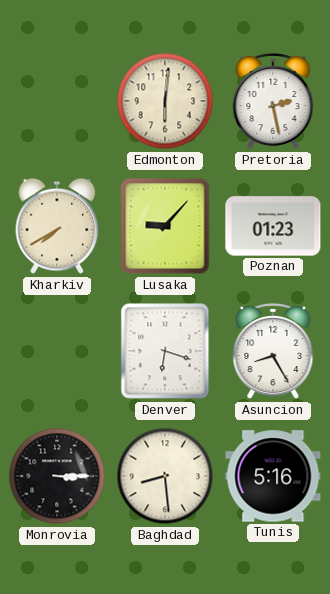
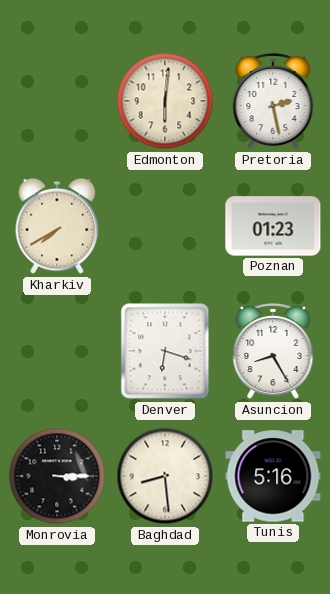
Lusaka: 9:07 -> none
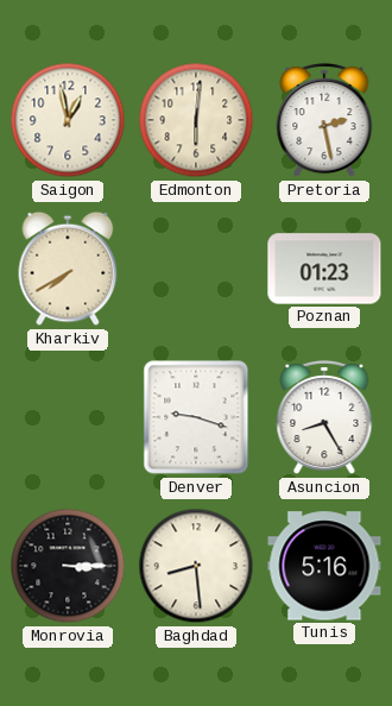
Saigon: none -> 12:58
Denver: 6:18 -> 9:18
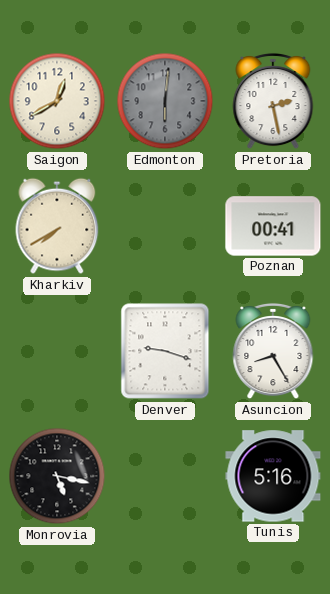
Saigon: 12:58 -> 12:40
Edmonton dial: cream -> grey
Poznan: 01:23 -> 00:41
Monrovia: 3:15 -> 5:17
Baghdad: 8:29 -> none
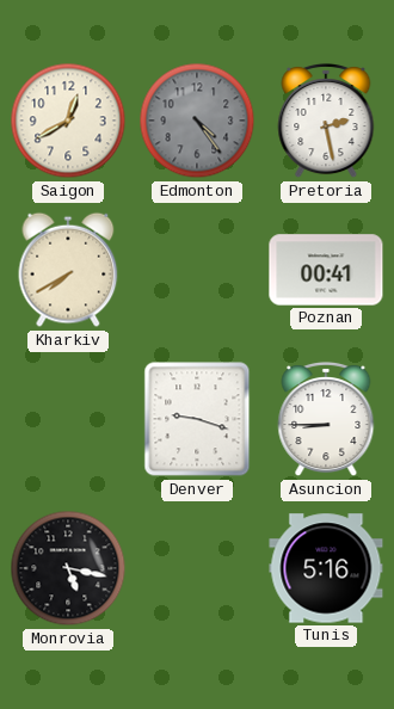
Edmonton: 6:01 -> 4:24
Asuncion: 8:25 -> 8:45
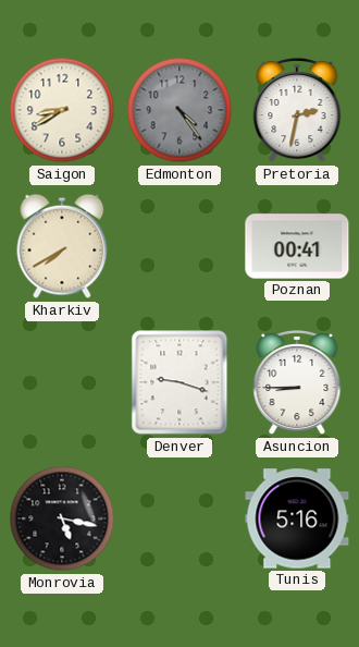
Saigon: 12:40 -> 8:40
Pretoria: 2:28 -> 2:32
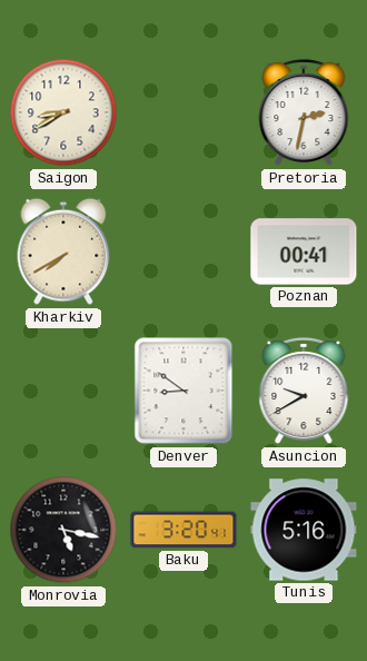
Edmonton: 4:24 -> none
Denver: 9:18 -> 8:51
Asuncion: 8:45 -> 9:40
Baku: none -> 3:20
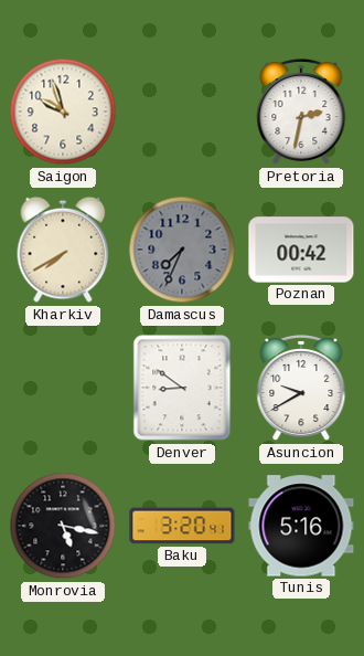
Saigon: 8:40 -> 9:57
Damascus: none -> 7:34
Poznan: 00:41 -> 00:42
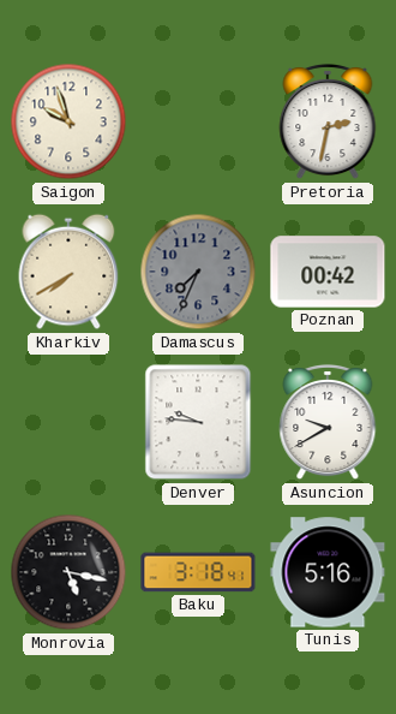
Denver: 8:51 -> 9:46
Baku: 3:20 -> 3:18
